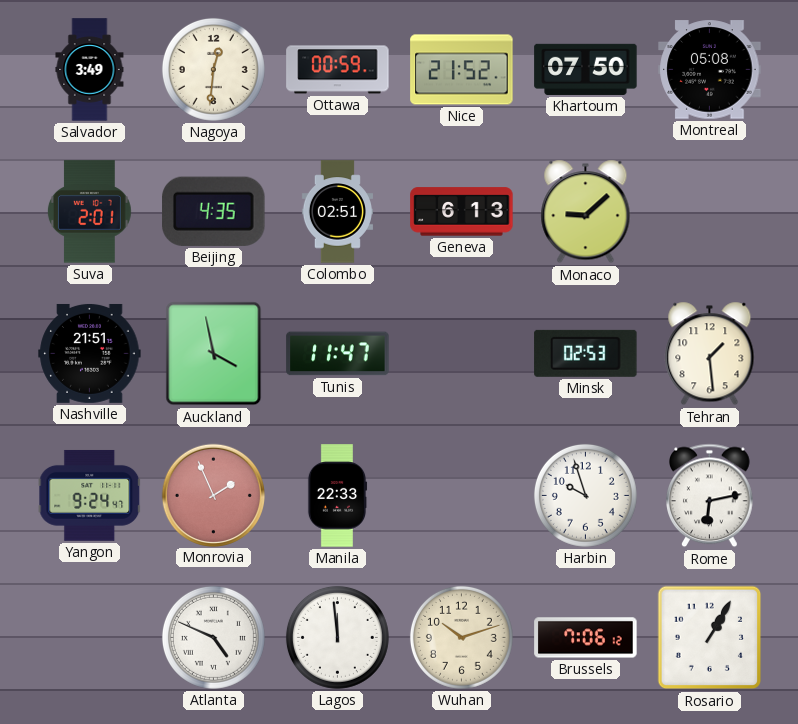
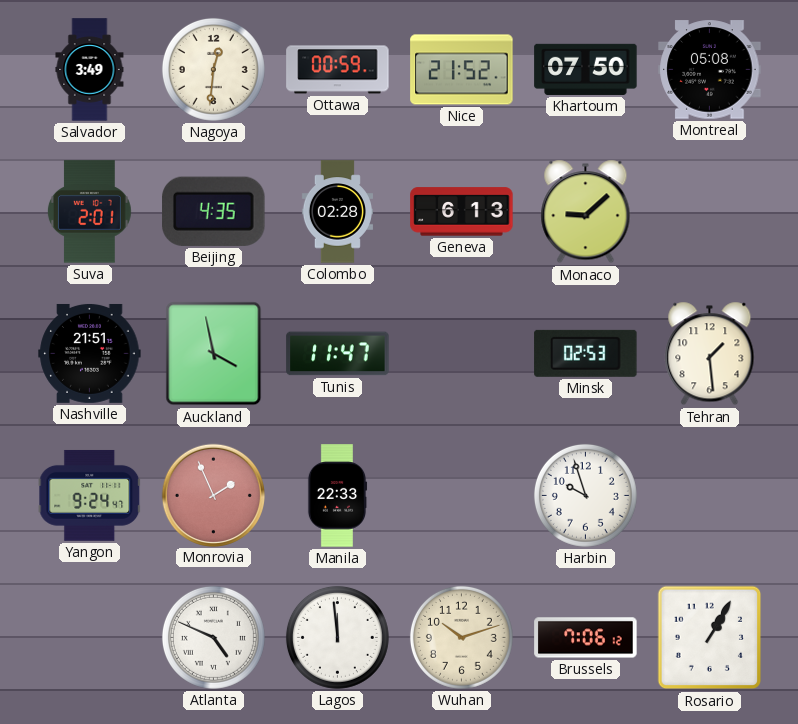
Colombo: 02:51 -> 02:28
Rome: 6:13 -> none
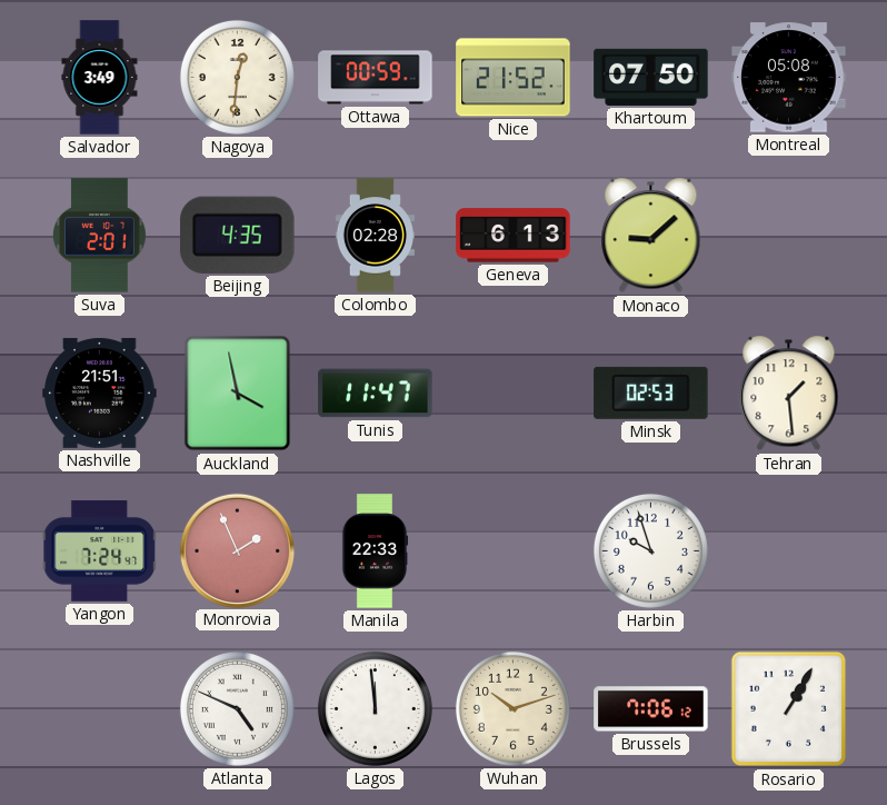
Yangon: 9:24 -> 7:24
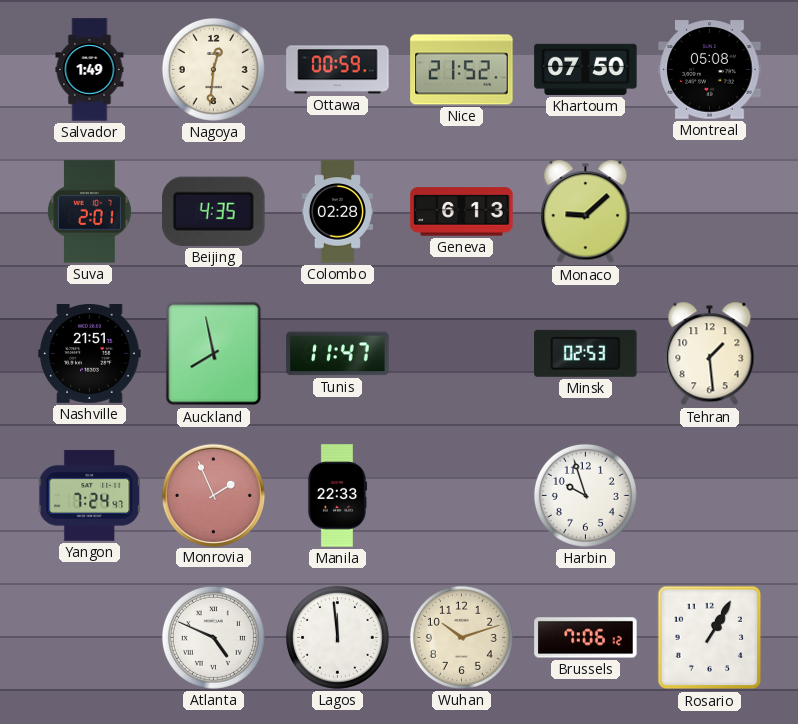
Salvador: 3:49 -> 1:49
Auckland: 3:58 -> 7:58
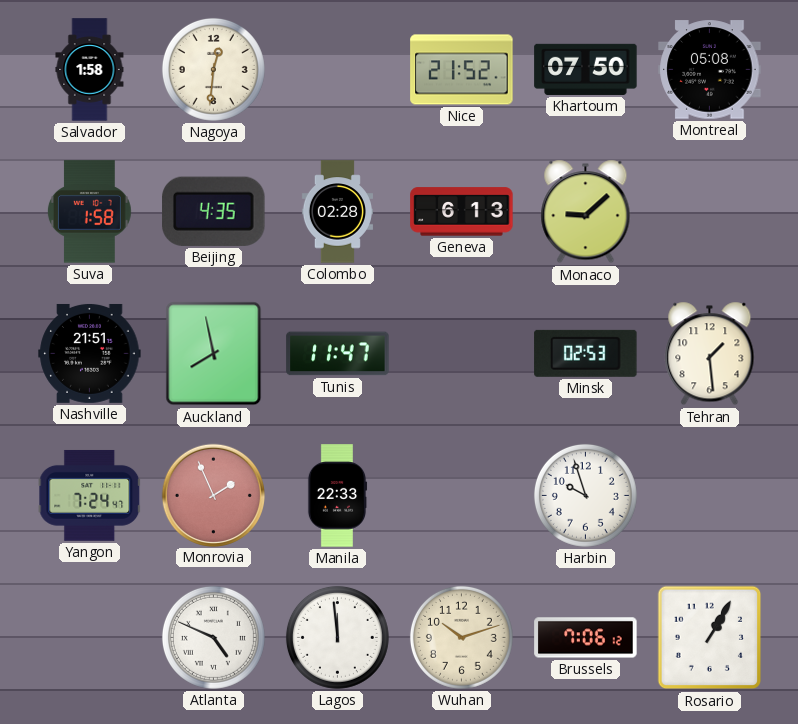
Salvador: 1:49 -> 1:58
Ottawa: 00:59 -> none
Suva: 2:01 -> 1:58
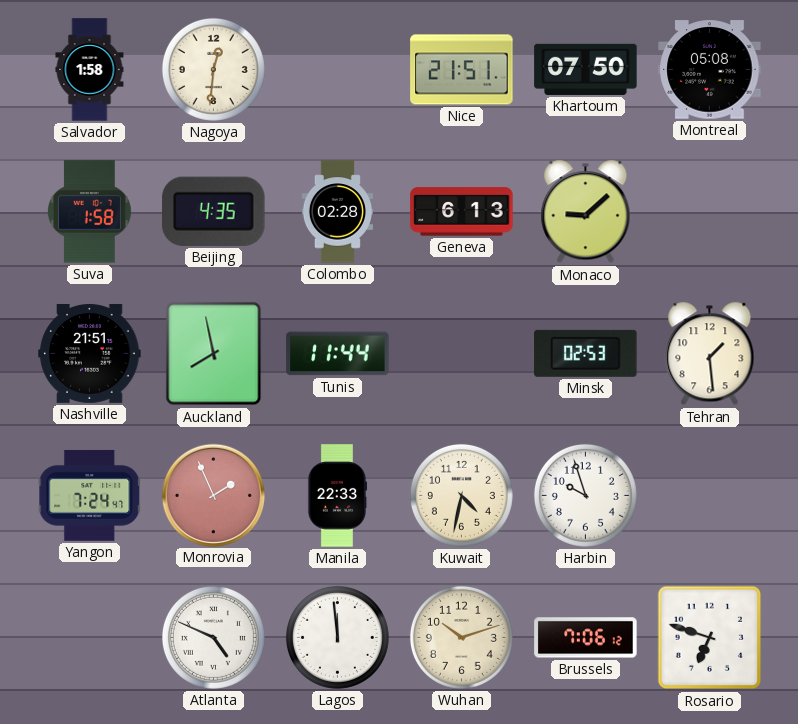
Nice: 21:52 -> 21:51
Tunis: 11:47 -> 11:44
Kuwait: none -> 4:32
Rosario: 1:05 -> 6:48
